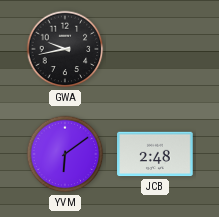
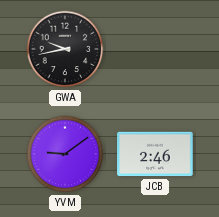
YVM: 6:09 -> 9:09
JCB: 2:48 -> 2:46
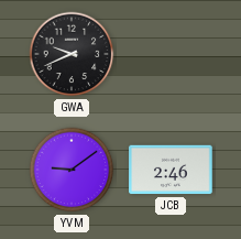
GWA: 9:43 -> 9:41
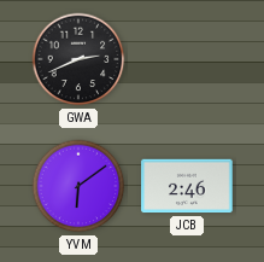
GWA: 9:41 -> 2:41
YVM: 9:09 -> 6:09
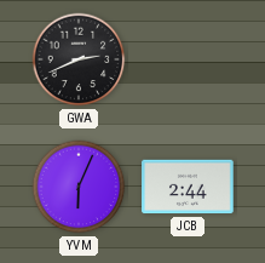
YVM: 6:09 -> 6:04
JCB: 2:46 -> 2:44
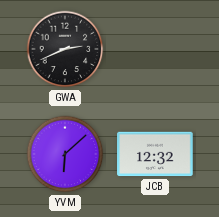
YVM: 6:04 -> 6:08
JCB: 2:44 -> 12:32
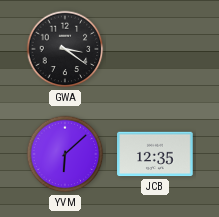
GWA: 2:41 -> 3:21
JCB: 12:32 -> 12:35
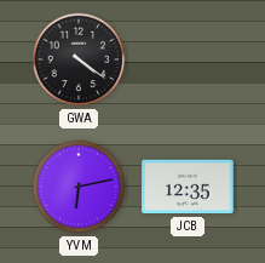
GWA: 3:21 -> 4:21
YVM: 6:08 -> 6:13
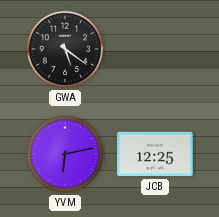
GWA: 4:21 -> 5:21
JCB: 12:35 -> 12:25
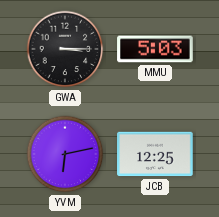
GWA: 5:21 -> 3:15
MMU: none -> 5:03
